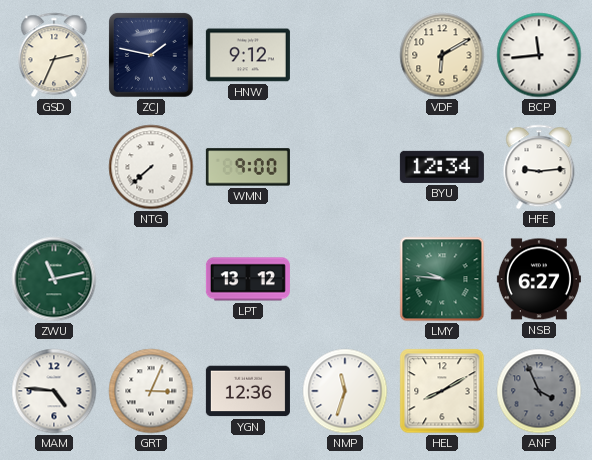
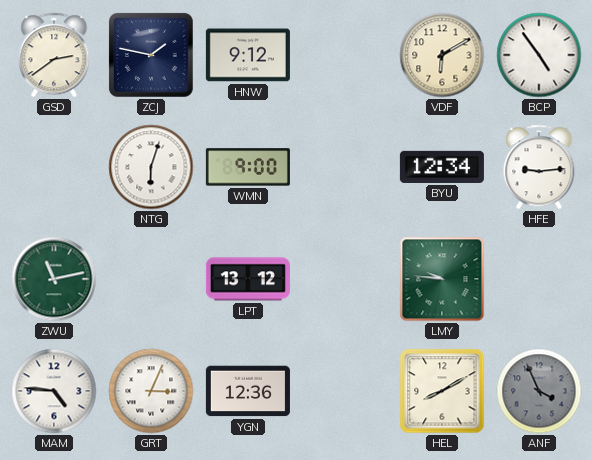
GSD: 2:34 -> 2:39
BCP: 11:44 -> 4:54
NTG: 7:38 -> 6:03
NSB: 6:27 -> none
NMP: 11:33 -> none
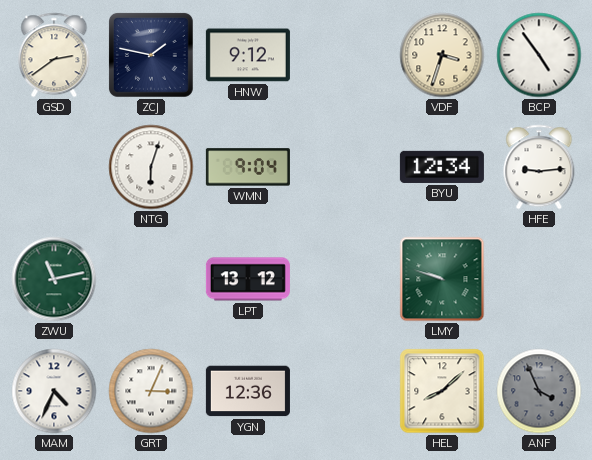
VDF: 6:10 -> 3:33
WMN: 9:00 -> 9:04
LMY: 9:46 -> 9:48
MAM: 4:46 -> 4:34
HEL: 8:10 -> 8:08
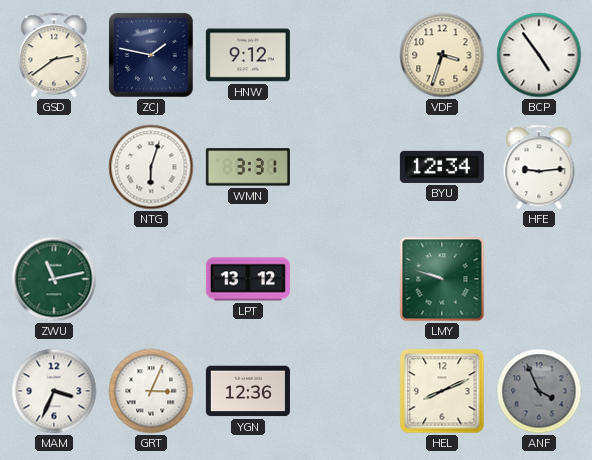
WMN: 9:04 -> 3:31
MAM: 4:34 -> 3:34
HEL: 8:08 -> 8:11
